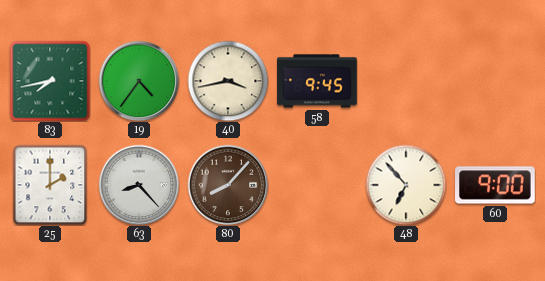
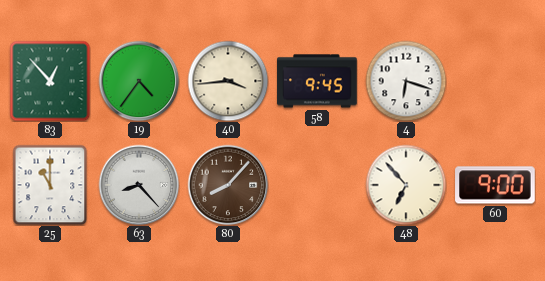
83: 7:43 -> 12:53
40: 3:43 -> 3:44
4: none -> 6:18
25: 2:00 -> 11:00
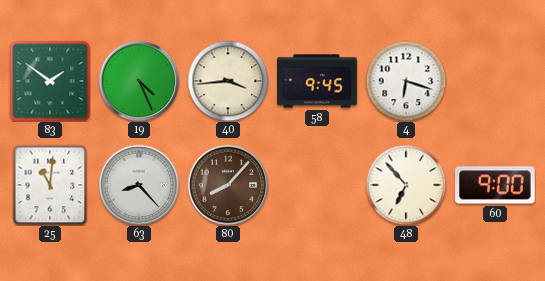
83: 12:53 -> 1:51
19: 4:36 -> 4:26
25: 11:00 -> 11:01
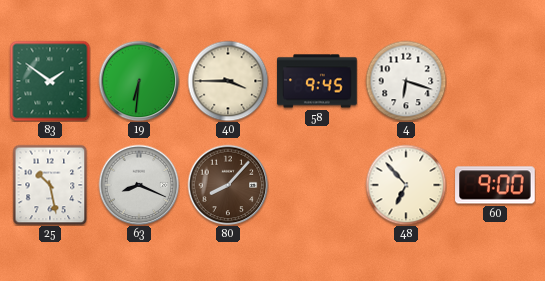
19: 4:26 -> 6:31
40: 3:44 -> 3:45
25: 11:01 -> 10:28
63: 8:23 -> 8:19
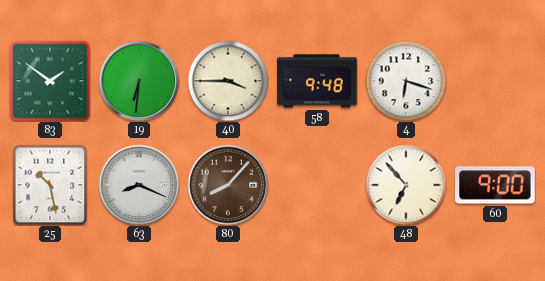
58: 9:45 -> 9:48
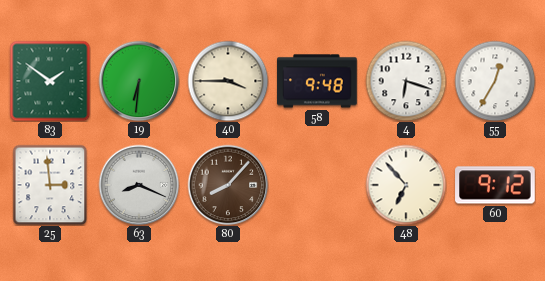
55: none -> 12:35
25: 10:28 -> 2:59
60: 9:00 -> 9:12
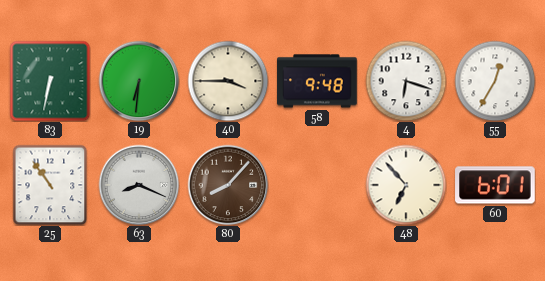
83: 1:51 -> 6:32
25: 2:59 -> 10:54
60: 9:12 -> 6:01
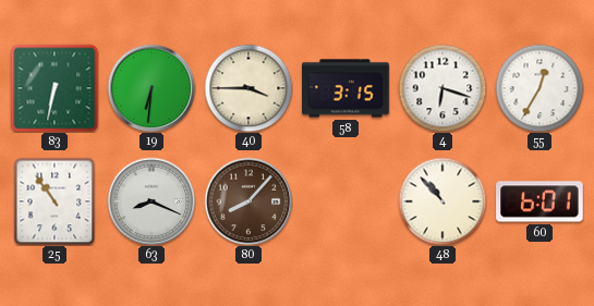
58: 9:48 -> 3:15
48: 6:53 -> 10:53
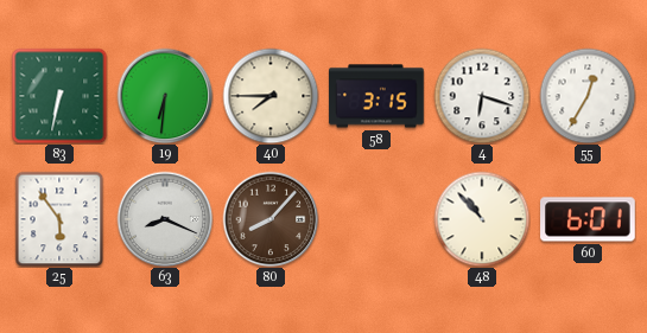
40: 3:45 -> 7:45
25: 10:54 -> 5:54
